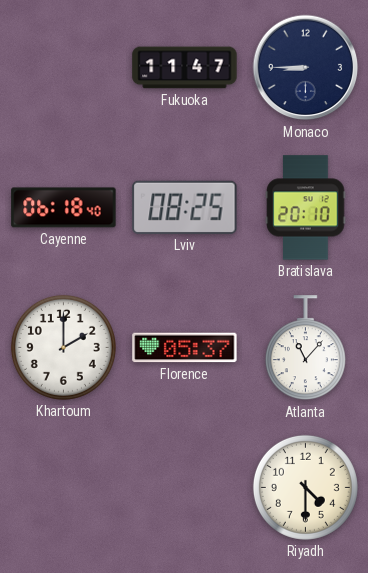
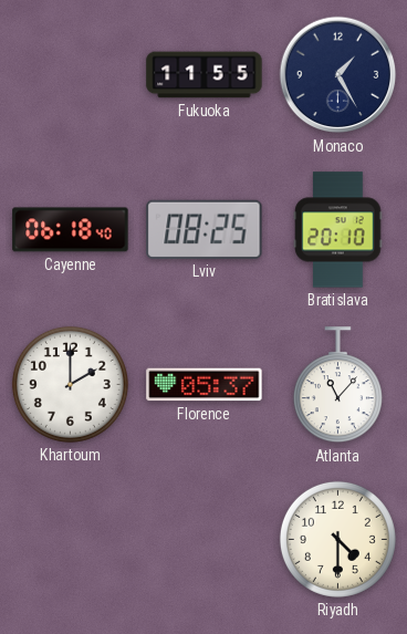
Fukuoka: 11:47 -> 11:55
Monaco: 8:45 -> 1:25
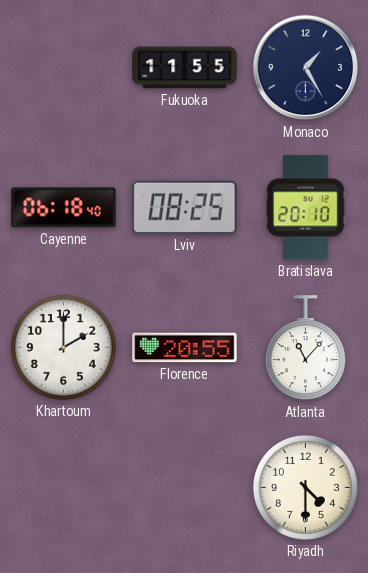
Florence: 05:37 -> 20:55
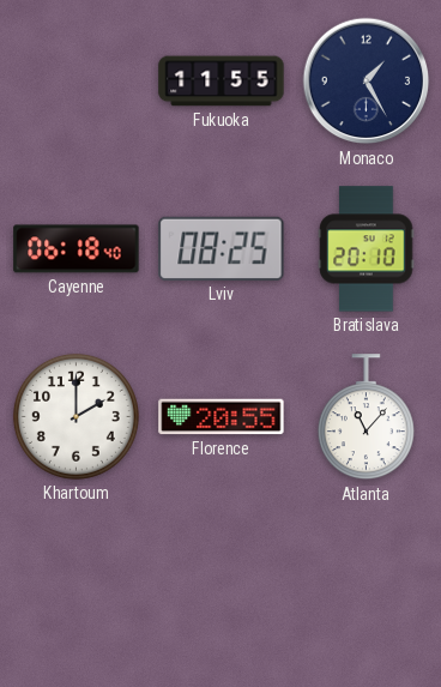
Riyadh: 4:30 -> none
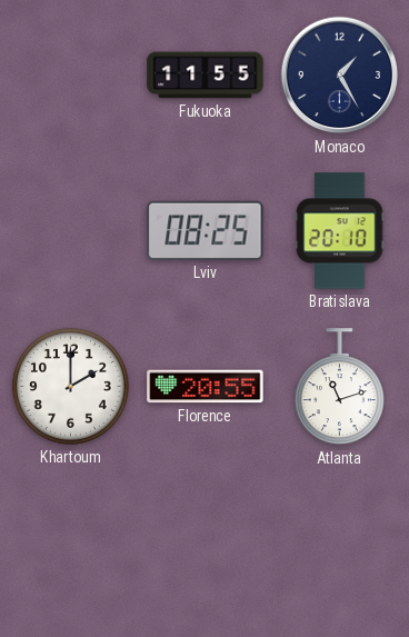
Cayenne: 06:18 -> none
Atlanta: 11:07 -> 11:12
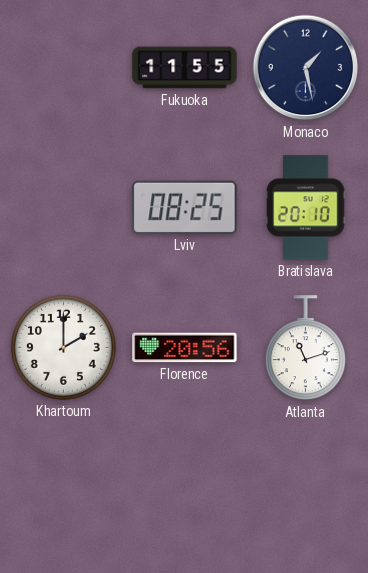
Monaco: 1:25 -> 1:28
Florence: 20:55 -> 20:56
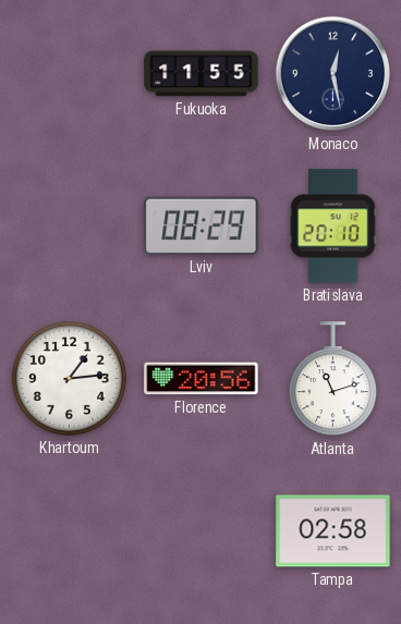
Monaco: 1:28 -> 12:28
Lviv: 08:25 -> 08:29
Khartoum: 2:00 -> 1:14
Tampa: none -> 02:58
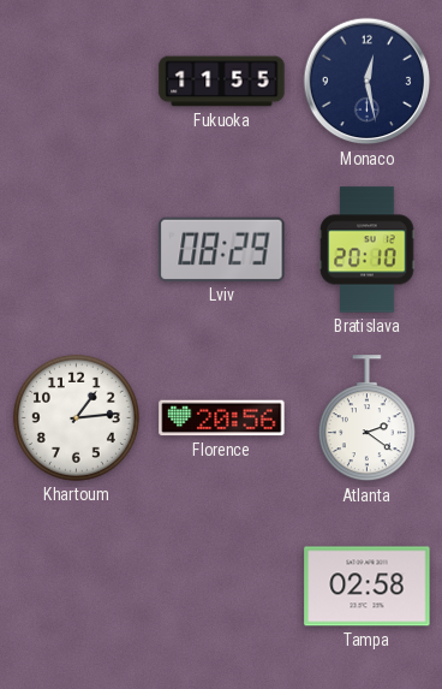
Atlanta: 11:12 -> 2:21
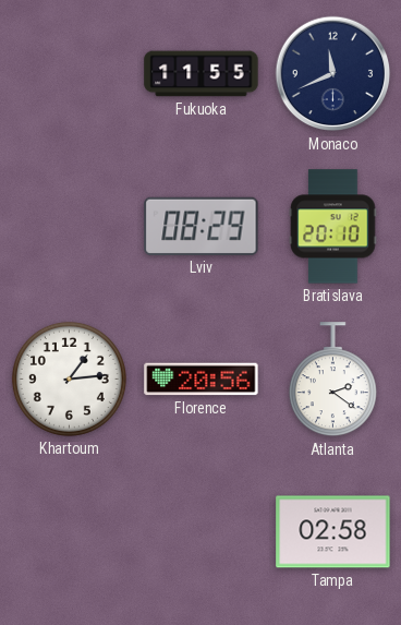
Monaco: 12:28 -> 11:41
